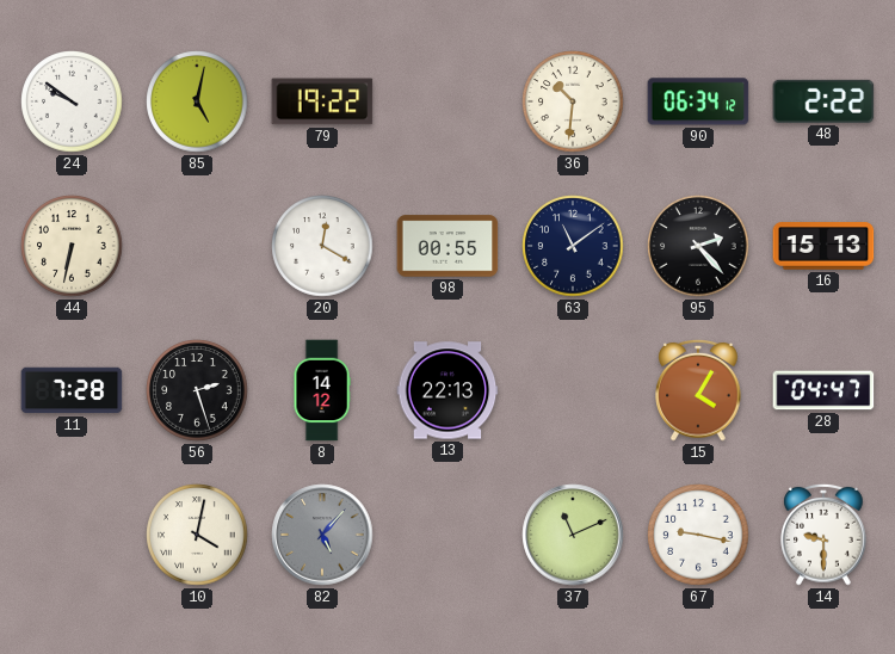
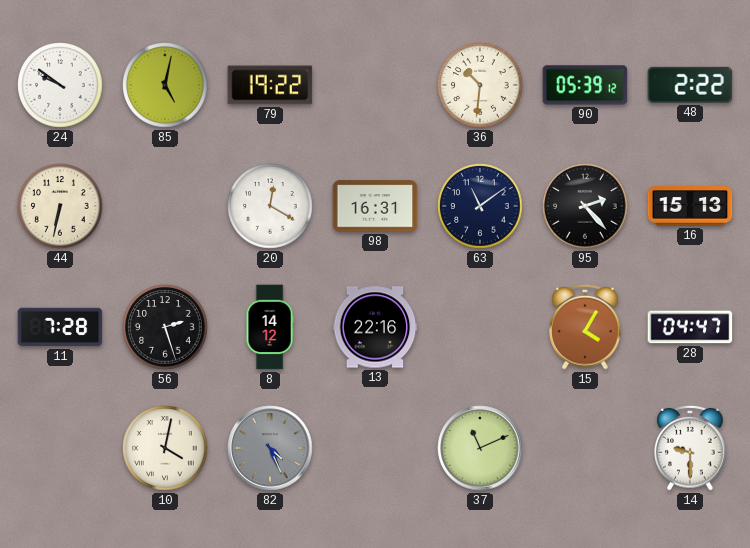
90: 06:34 -> 05:39
98: 00:55 -> 16:31
13: 22:13 -> 22:16
82: 5:07 -> 4:26
67: 9:17 -> none
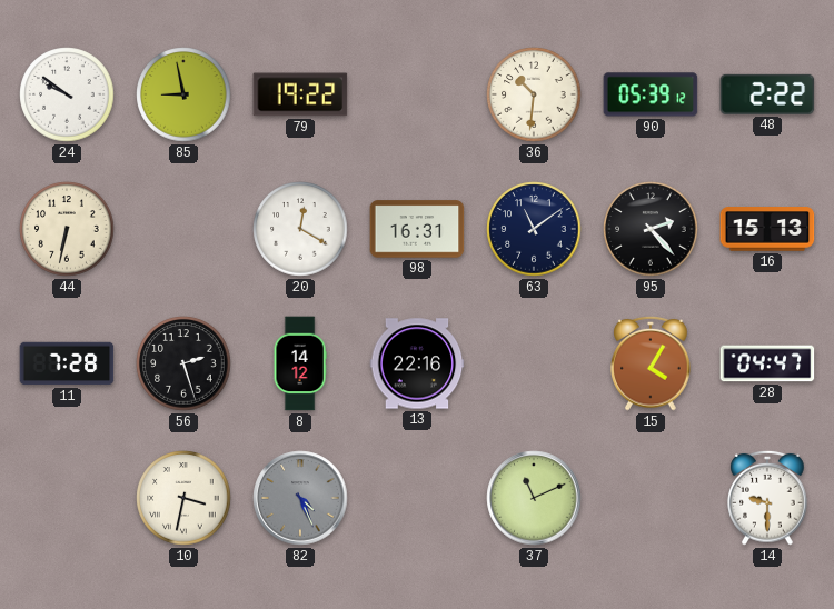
85: 5:02 -> 8:58
10: 4:02 -> 3:32
